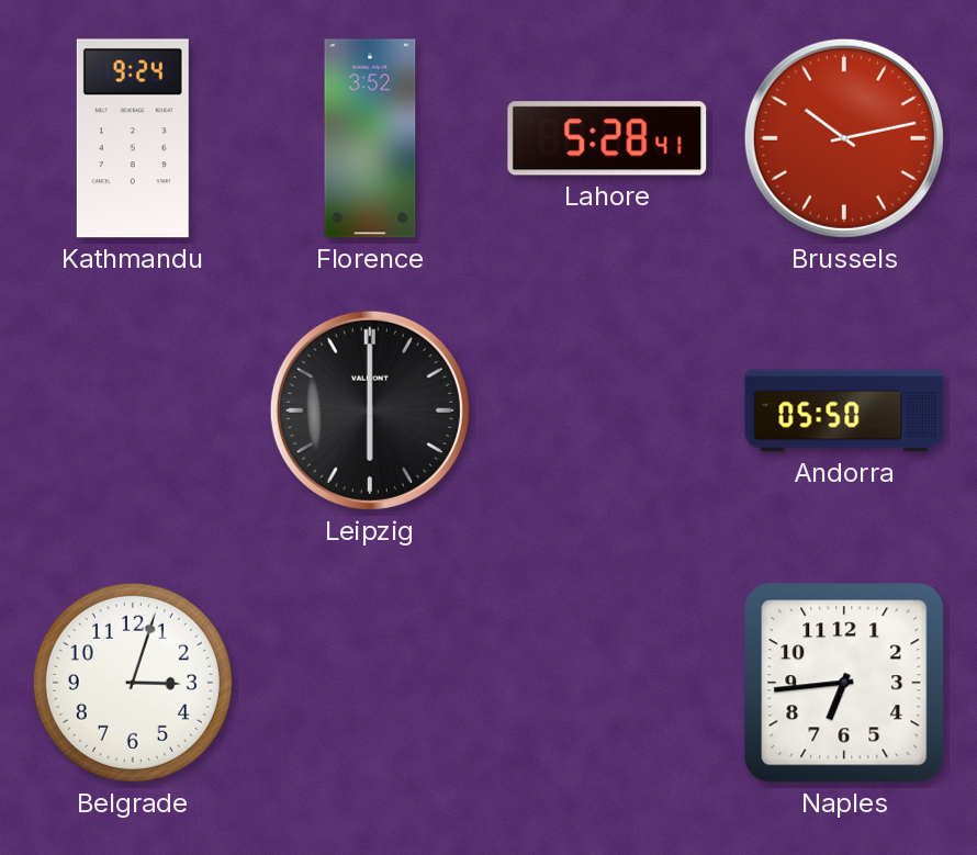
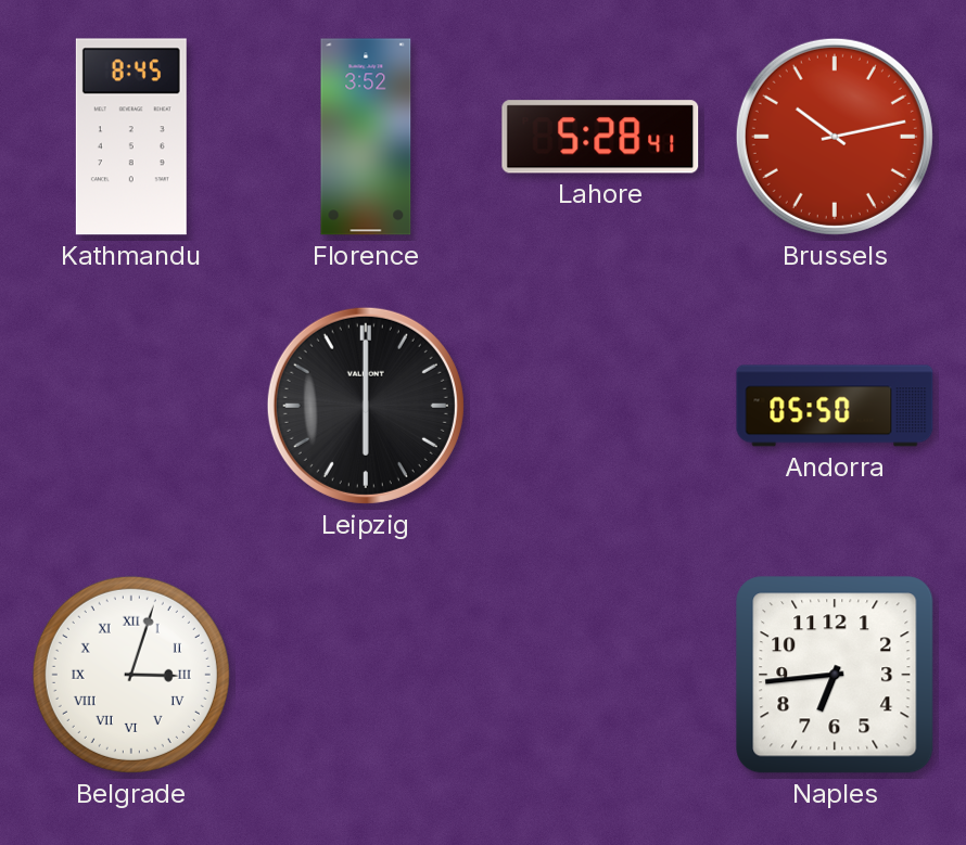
Kathmandu: 9:24 -> 8:45
Belgrade numerals: Arabic -> Roman
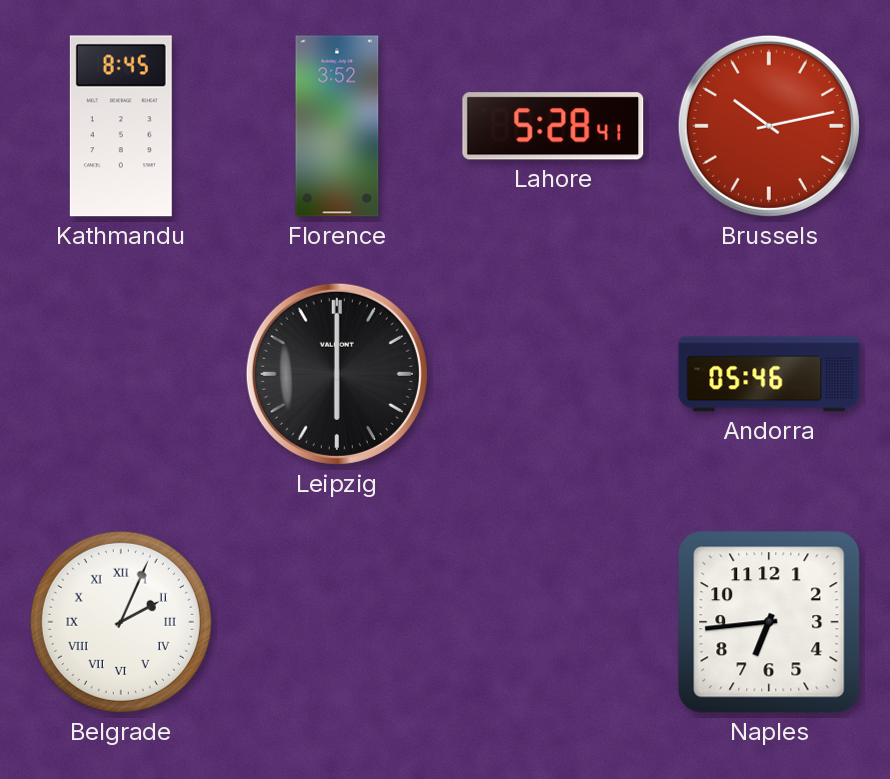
Andorra: 05:50 -> 05:46
Belgrade: 3:03 -> 2:04
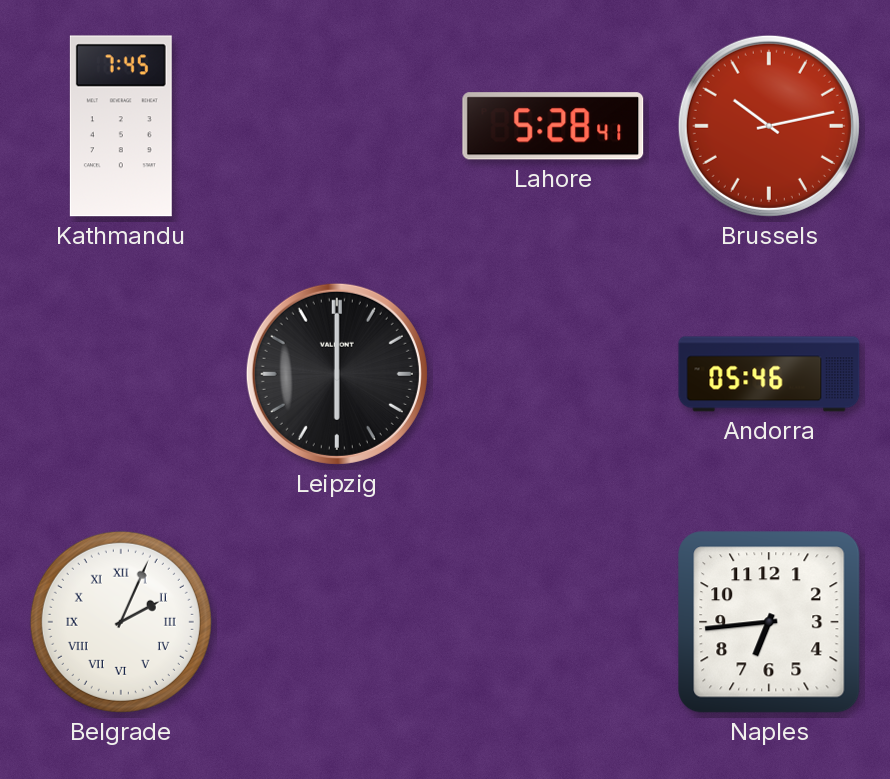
Kathmandu: 8:45 -> 7:45
Florence: 3:52 -> none
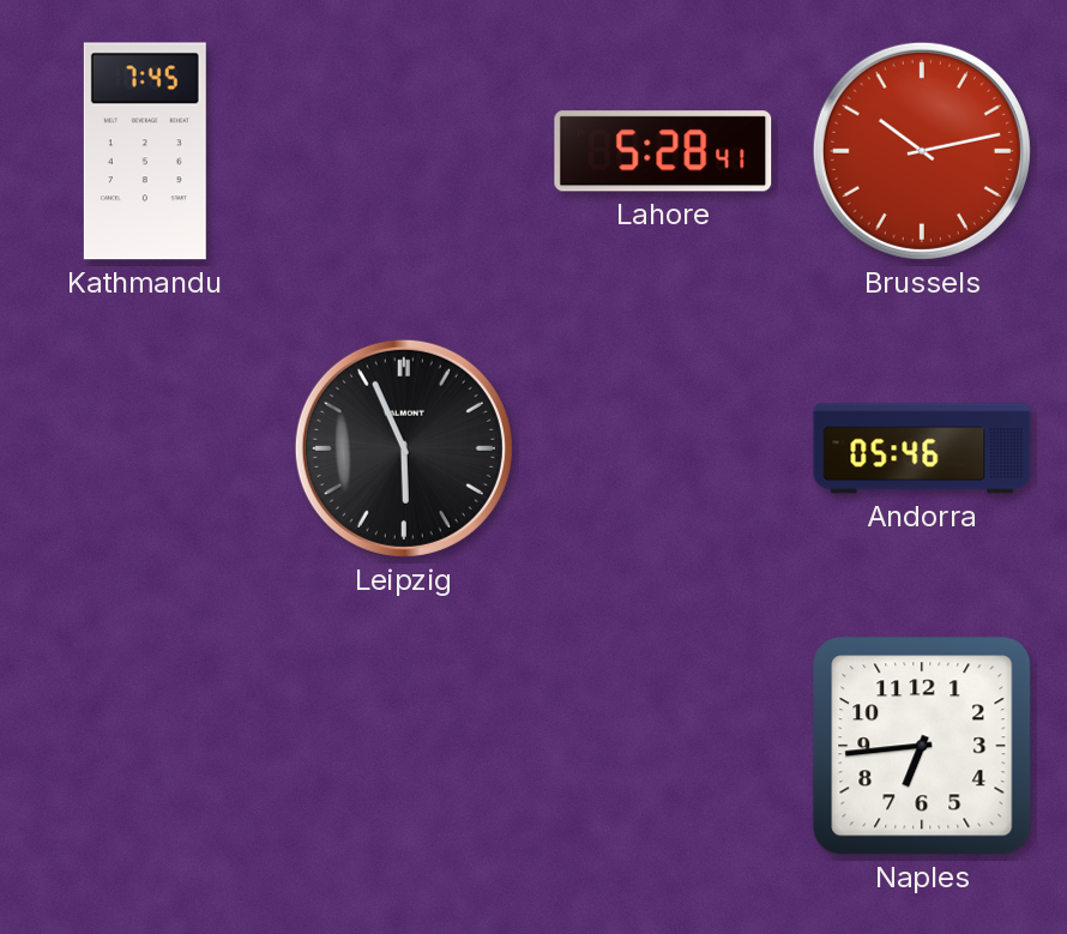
Leipzig: 6:00 -> 5:56
Belgrade: 2:04 -> none
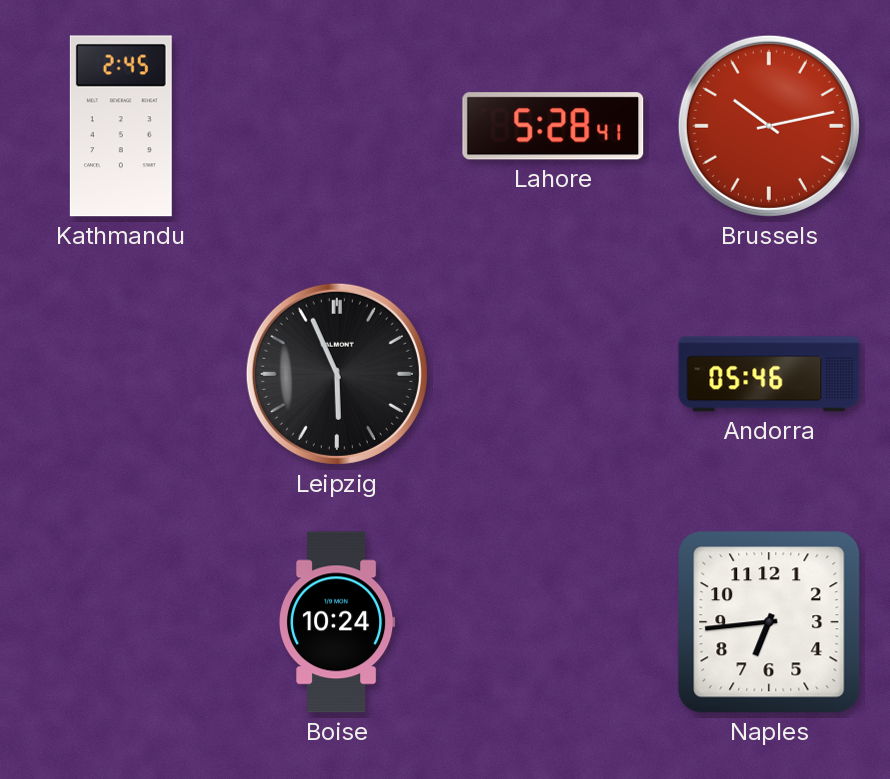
Kathmandu: 7:45 -> 2:45
Boise: none -> 10:24
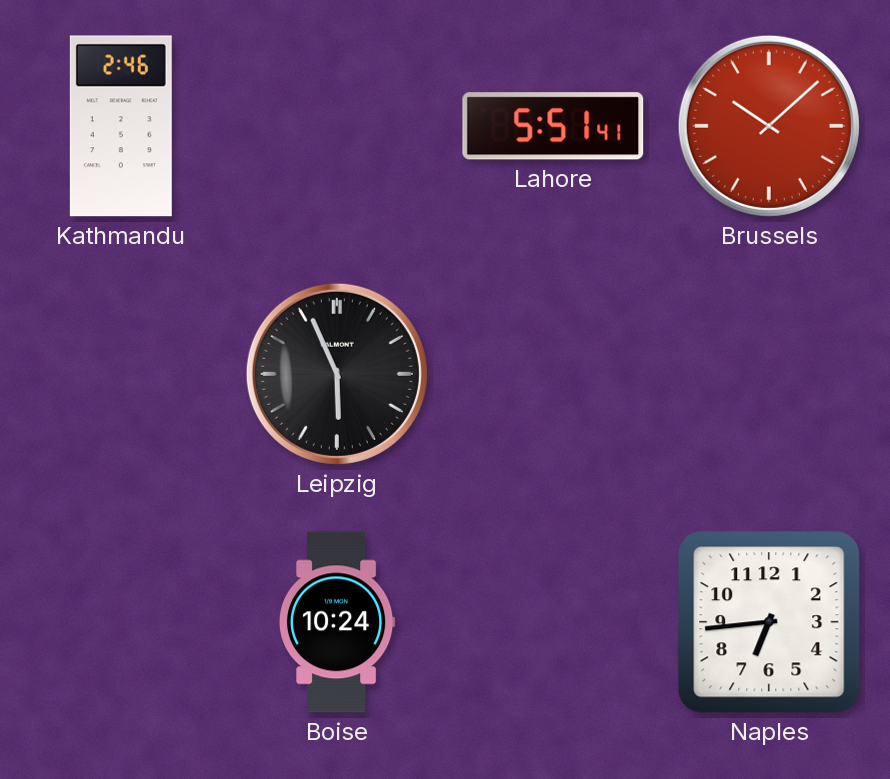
Kathmandu: 2:45 -> 2:46
Lahore: 5:28 -> 5:51
Brussels: 10:13 -> 10:08
Andorra: 05:46 -> none
